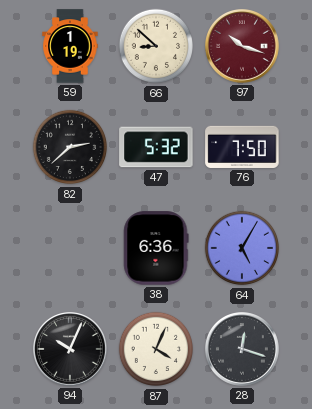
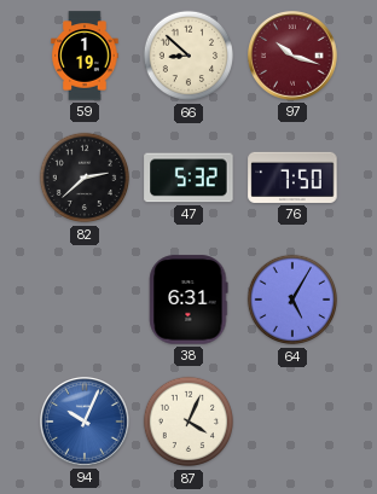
38: 6:36 -> 6:31
94 dial: black -> blue
28: 12:18 -> none
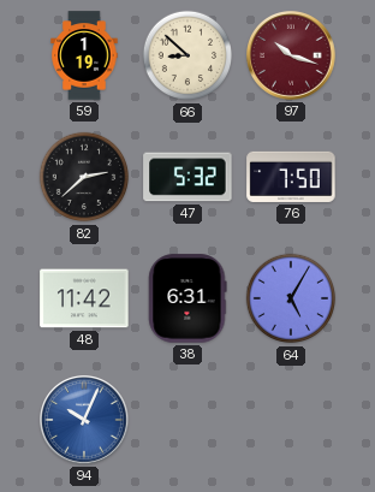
48: none -> 11:42
87: 4:04 -> none
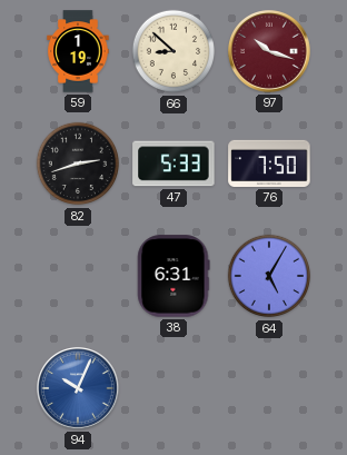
82: 2:38 -> 2:42
47: 5:32 -> 5:33
48: 11:42 -> none
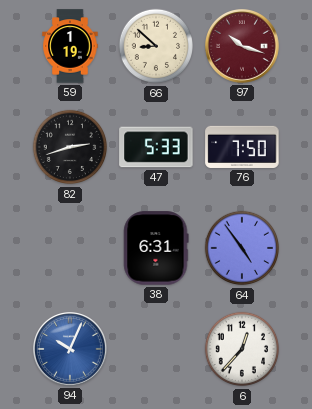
64: 5:05 -> 4:54
6: none -> 12:37
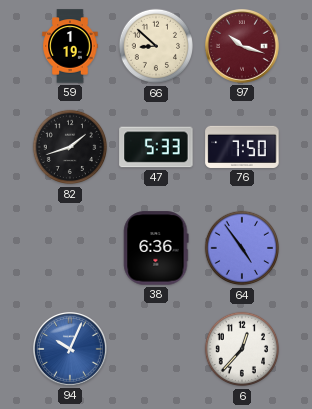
82: 2:42 -> 1:42
38: 6:31 -> 6:36
